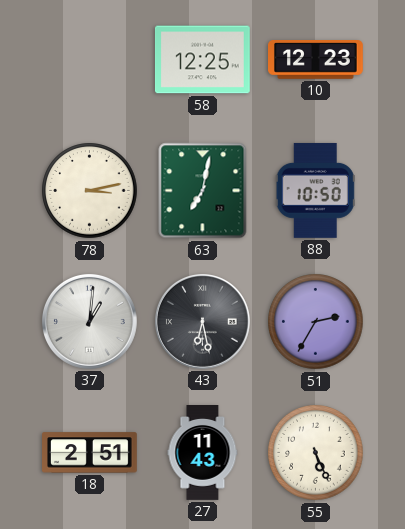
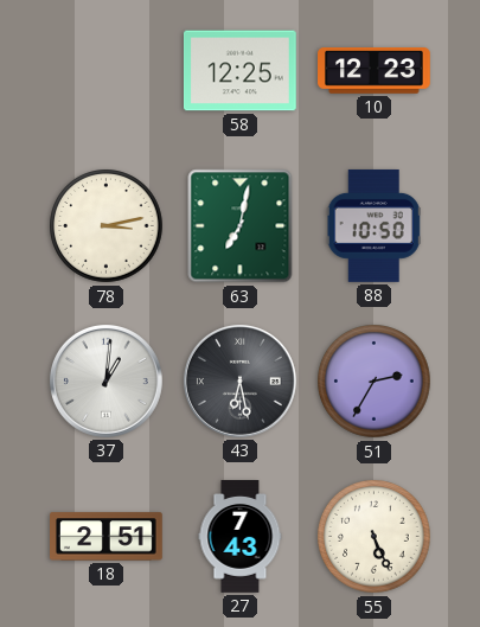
27: 11:43 -> 7:43
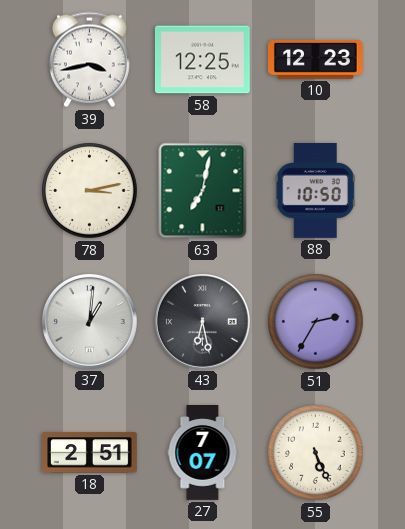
39: none -> 3:43
27: 7:43 -> 7:07
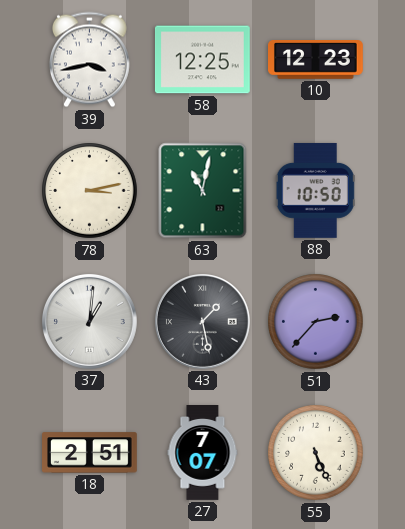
63: 7:02 -> 11:02
43: 6:28 -> 1:28
51: 2:35 -> 2:37
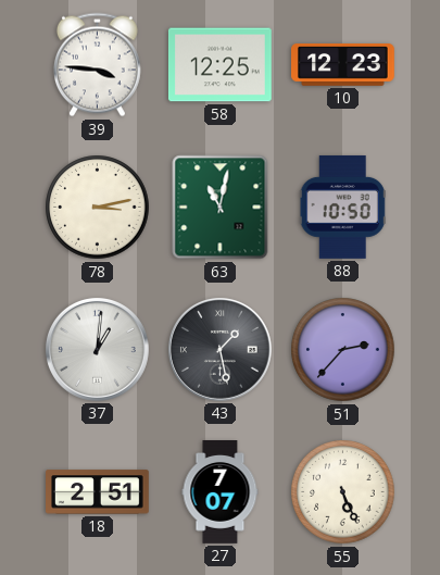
39: 3:43 -> 3:46
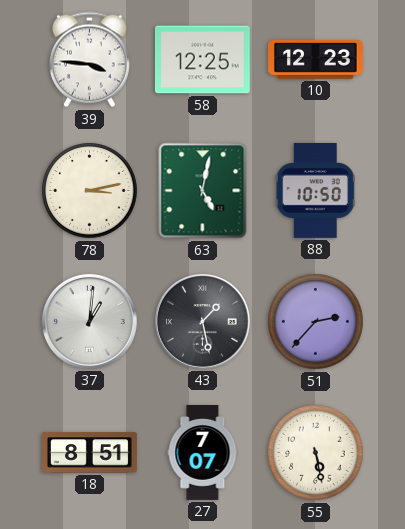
63: 11:02 -> 5:02
18: 2:51 -> 8:51
55: 5:26 -> 5:28
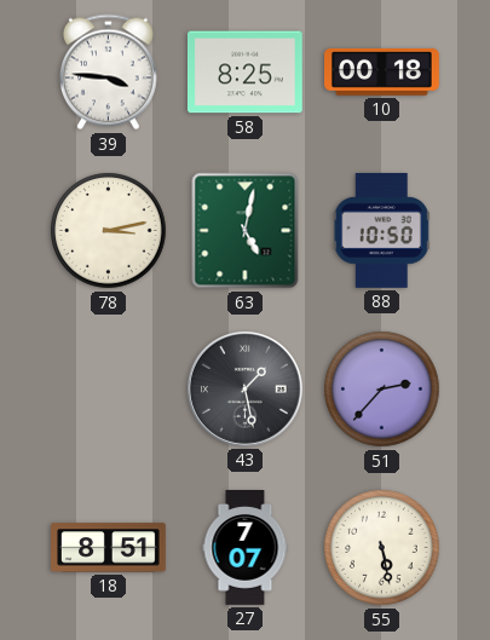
58: 12:25 -> 8:25
10: 12:23 -> 00:18
37: 1:01 -> none
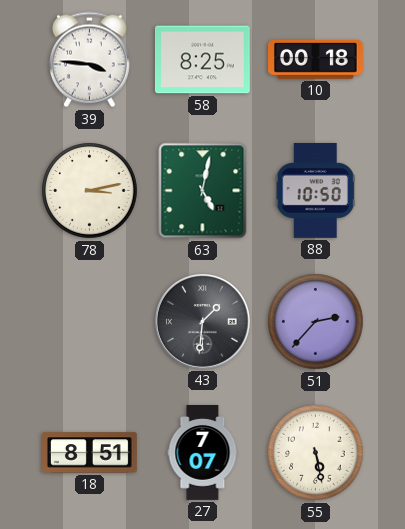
43: 1:28 -> 1:31
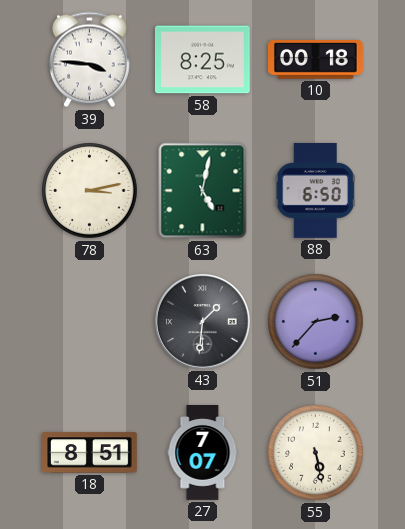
88: 10:50 -> 6:50
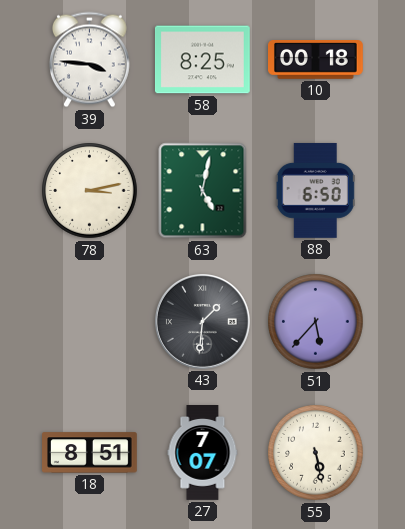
51: 2:37 -> 5:37
